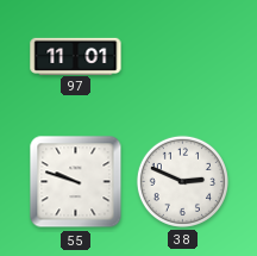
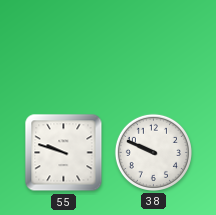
97: 11:01 -> none
38: 2:49 -> 9:49
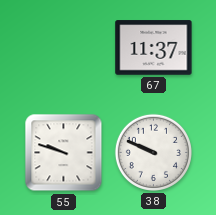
67: none -> 11:37
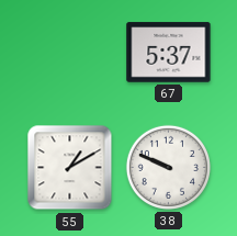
67: 11:37 -> 5:37
55: 9:48 -> 1:10
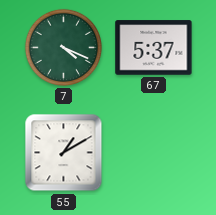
7: none -> 4:19
38: 9:49 -> none
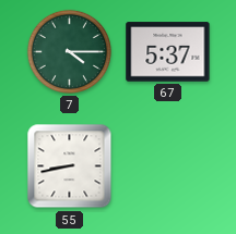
7: 4:19 -> 4:15
55: 1:10 -> 8:43
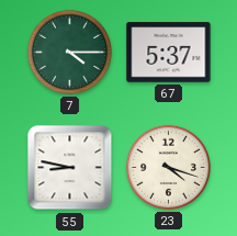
55: 8:43 -> 8:47
23: none -> 4:18
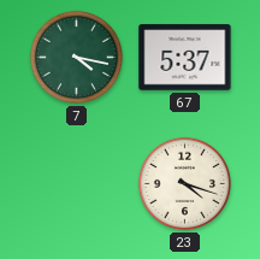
7: 4:15 -> 4:17
55: 8:47 -> none
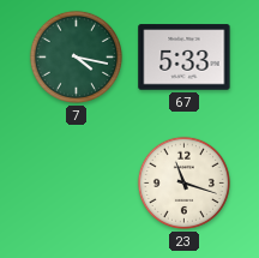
67: 5:37 -> 5:33
23: 4:18 -> 11:18
